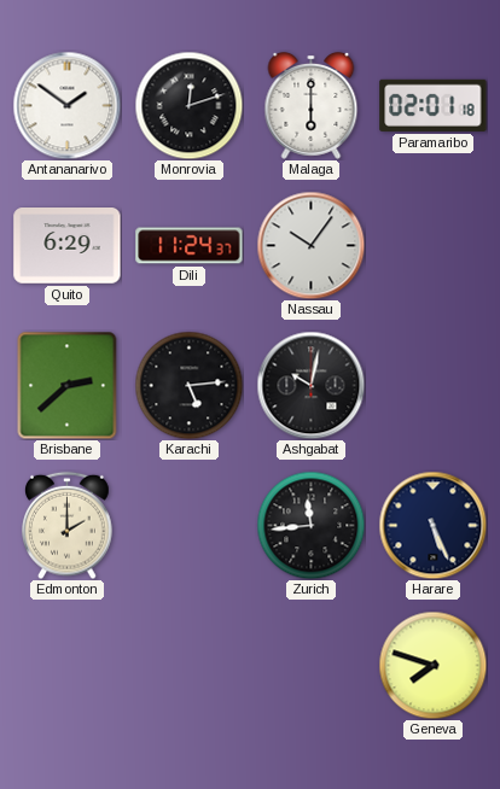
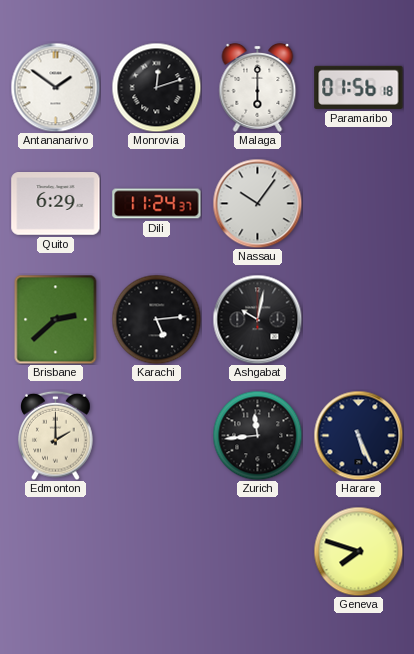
Paramaribo: 02:01 -> 01:56
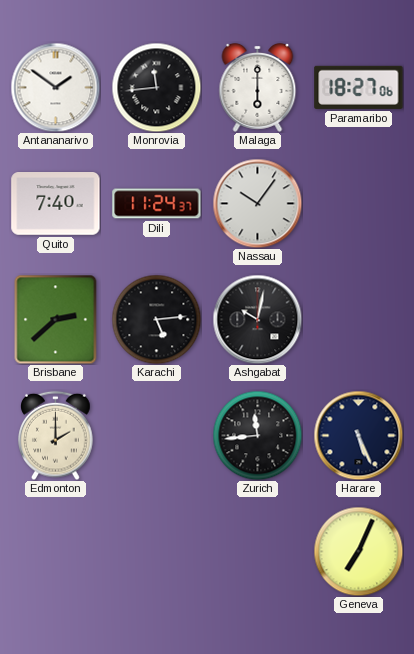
Monrovia: 12:12 -> 11:44
Paramaribo: 01:56 -> 18:27
Quito: 6:29 -> 7:40
Geneva: 7:48 -> 7:04
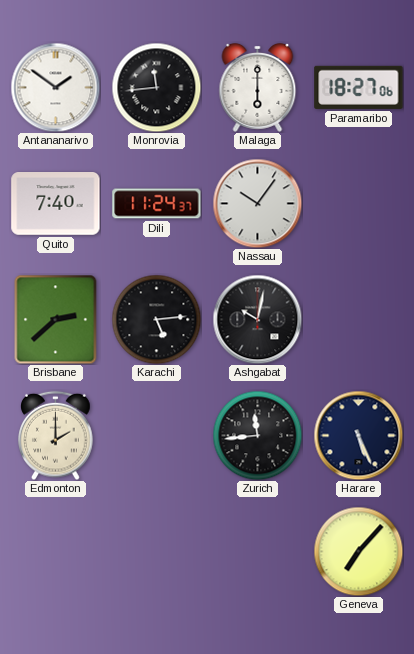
Geneva: 7:04 -> 7:07
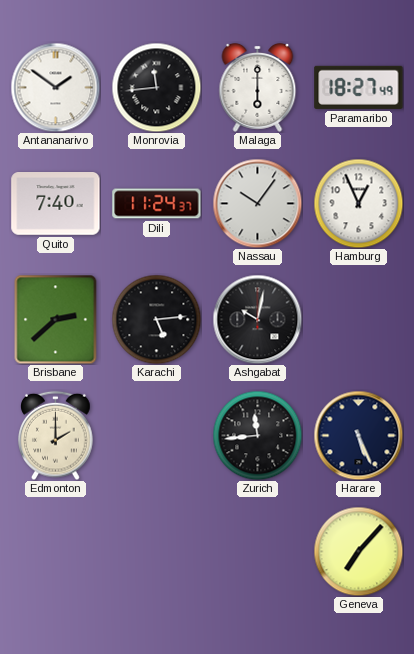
Paramaribo: 18:27:06 -> 18:27:49
Hamburg: none -> 12:56
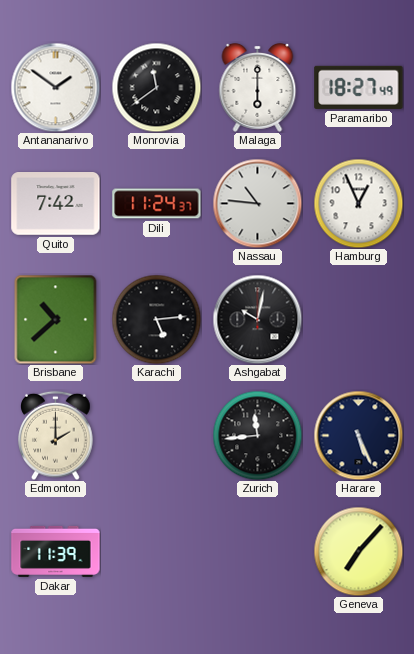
Monrovia: 11:44 -> 11:39
Quito: 7:40 -> 7:42
Nassau: 10:06 -> 10:46
Brisbane: 2:38 -> 10:38
Dakar: none -> 11:39
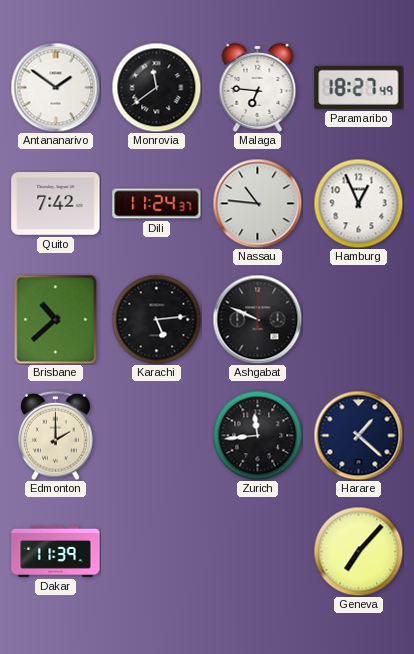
Malaga: 6:00 -> 6:46
Ashgabat: 10:02 -> 9:49
Harare: 5:26 -> 1:22
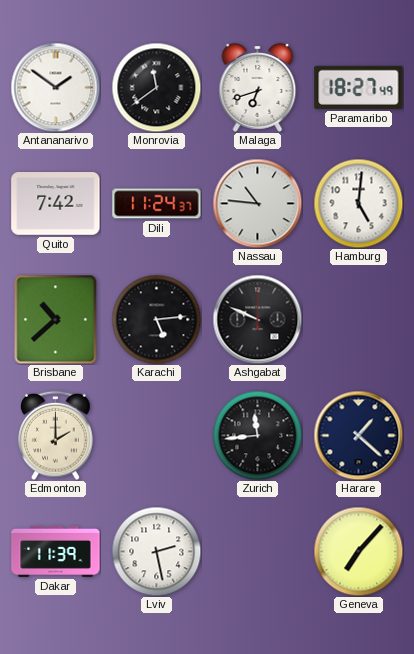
Malaga: 6:46 -> 6:42
Hamburg: 12:56 -> 5:01
Lviv: none -> 2:28
